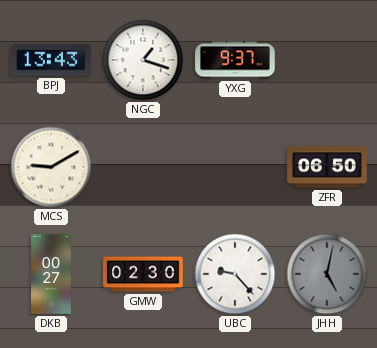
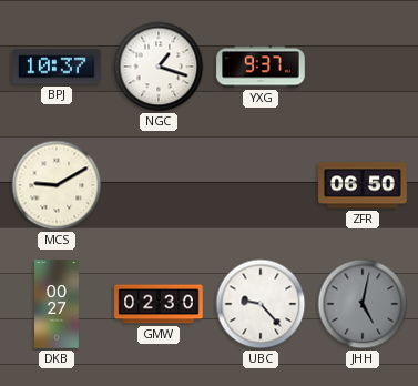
BPJ: 13:43 -> 10:37
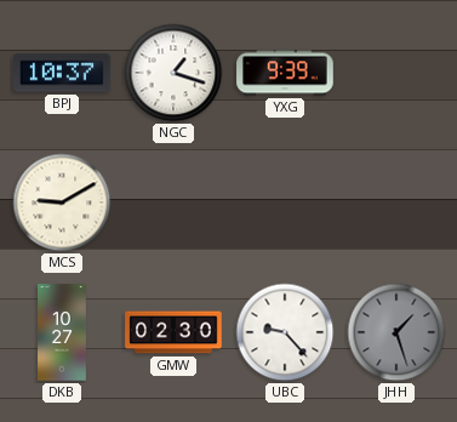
YXG: 9:37 -> 9:39
ZFR: 06:50 -> none
DKB: 00:27 -> 10:27
JHH: 5:02 -> 1:27
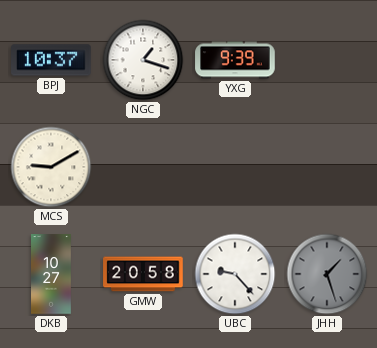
GMW: 02:30 -> 20:58
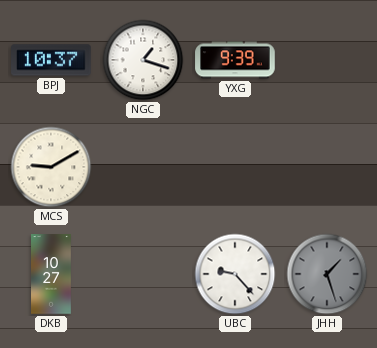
GMW: 20:58 -> none
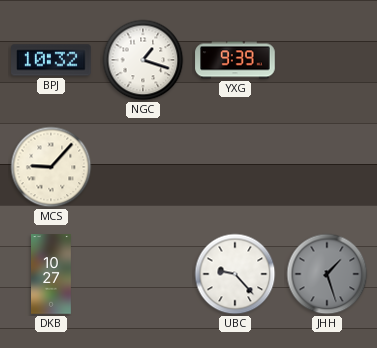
BPJ: 10:37 -> 10:32
MCS: 9:10 -> 9:07
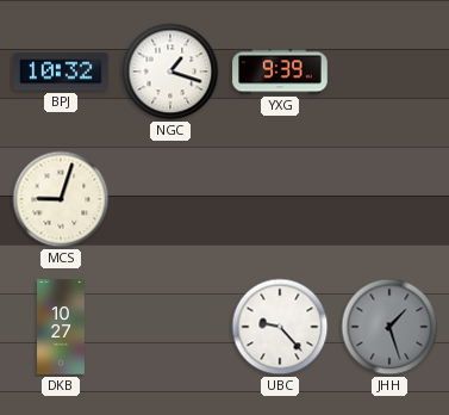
MCS: 9:07 -> 9:03
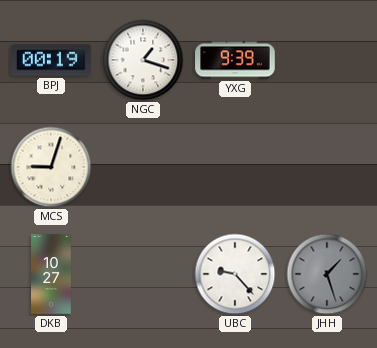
BPJ: 10:32 -> 00:19
